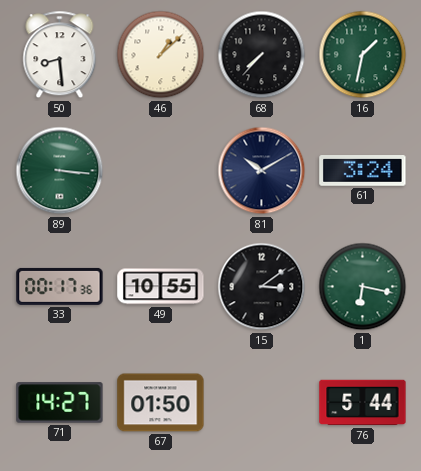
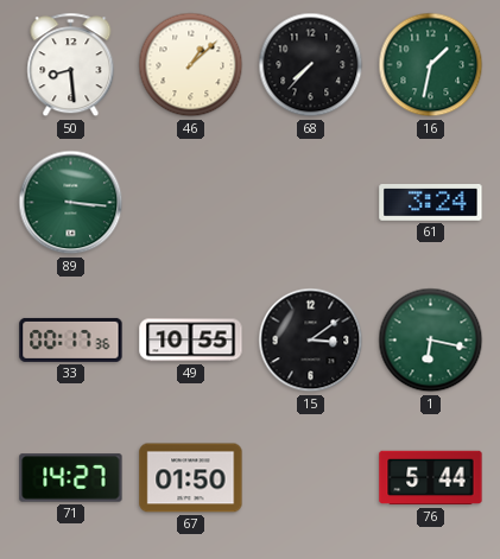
81: 10:10 -> none
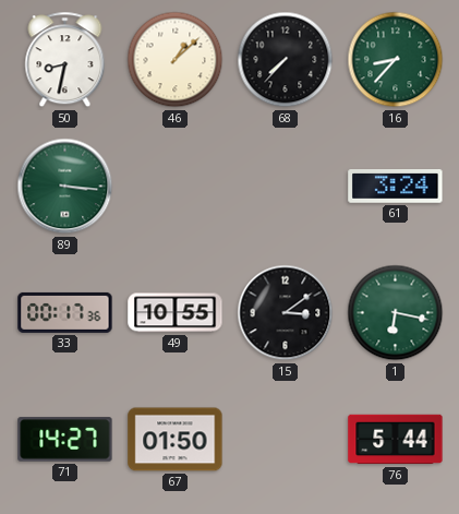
50: 8:29 -> 8:32
16: 1:32 -> 8:37
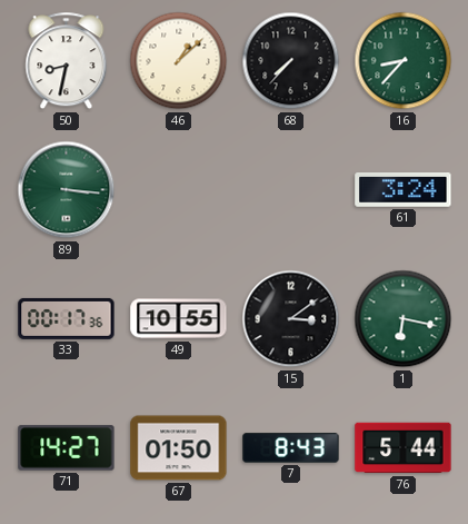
7: none -> 8:43
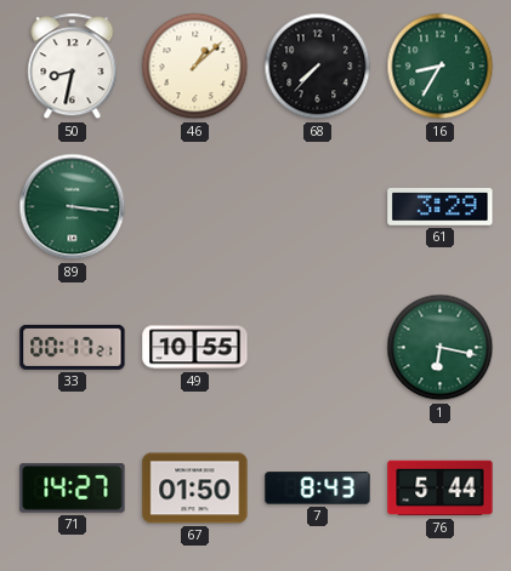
16: 8:37 -> 8:35
61: 3:24 -> 3:29
33: 00:17:36 -> 00:17:21
15: 3:09 -> none
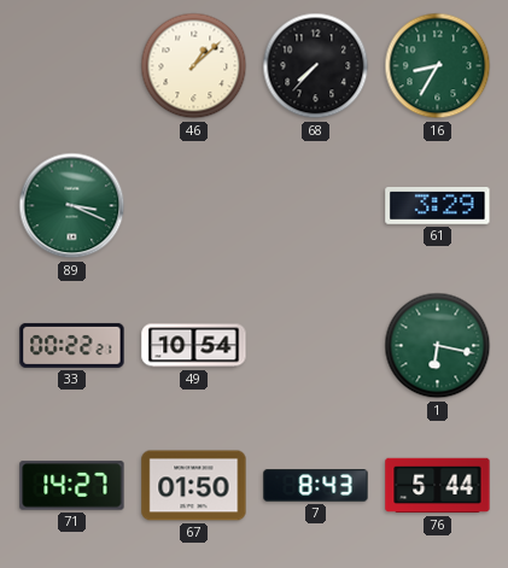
50: 8:32 -> none
89: 3:16 -> 3:19
33: 00:17 -> 00:22
49: 10:55 -> 10:54
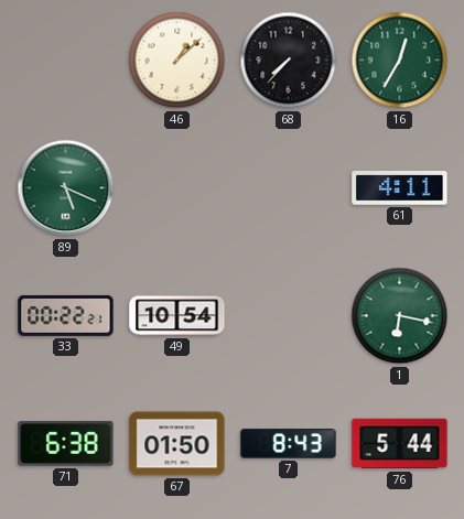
16: 8:35 -> 12:35
89: 3:19 -> 5:19
61: 3:29 -> 4:11
71: 14:27 -> 6:38
